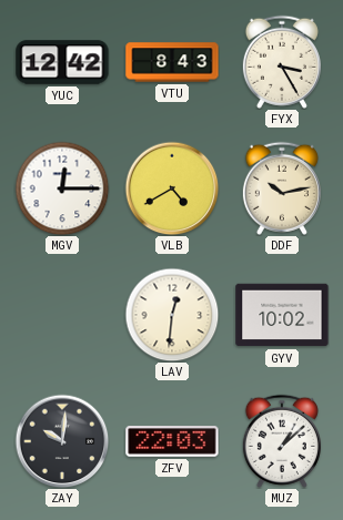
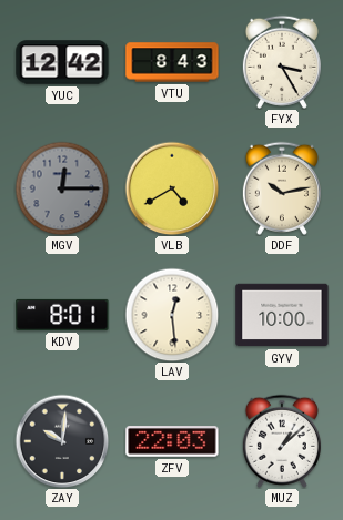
MGV dial: white -> grey
KDV: none -> 8:01
LAV: 12:31 -> 12:29
GYV: 10:02 -> 10:00
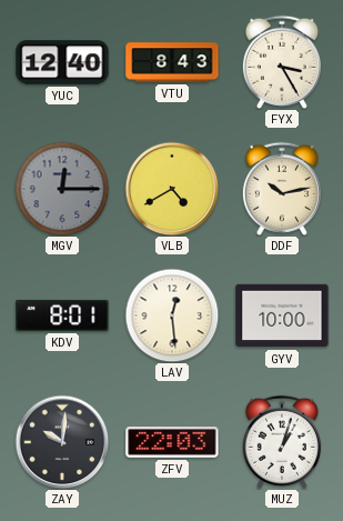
YUC: 12:42 -> 12:40
MUZ: 1:08 -> 1:03
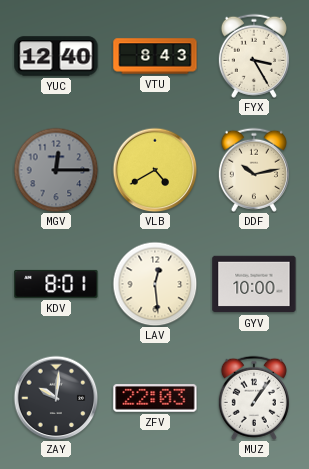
MUZ: 1:03 -> 1:06
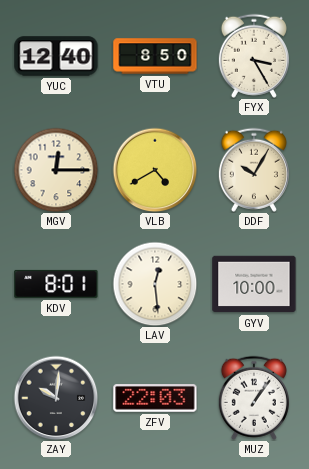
VTU: 8:43 -> 8:50
MGV dial: grey -> cream
DDF: 10:13 -> 10:05
